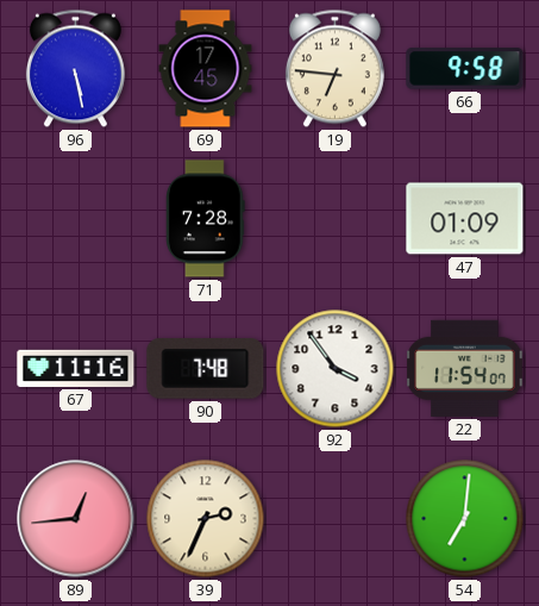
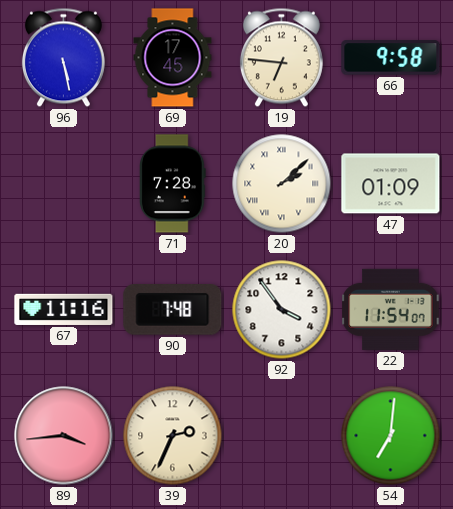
20: none -> 2:08
89: 12:44 -> 3:44
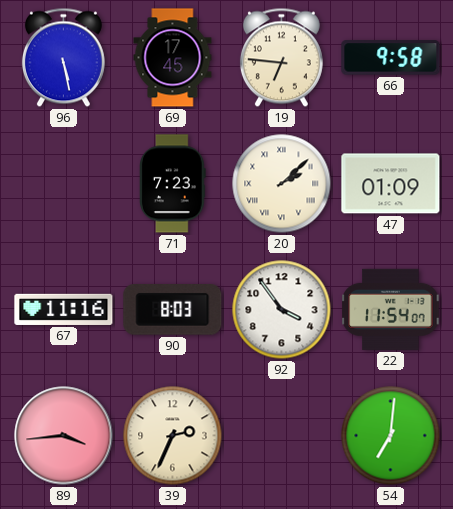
71: 7:28 -> 7:23
90: 7:48 -> 8:03
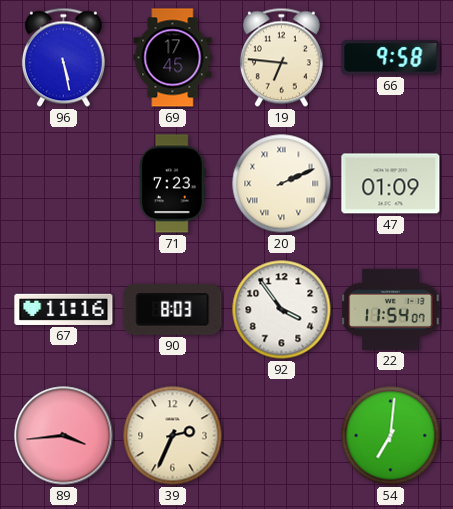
20: 2:08 -> 2:11
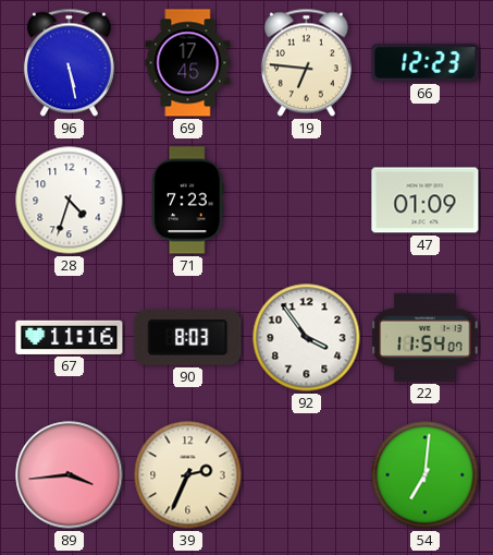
66: 9:58 -> 12:23
28: none -> 4:33
20: 2:11 -> none
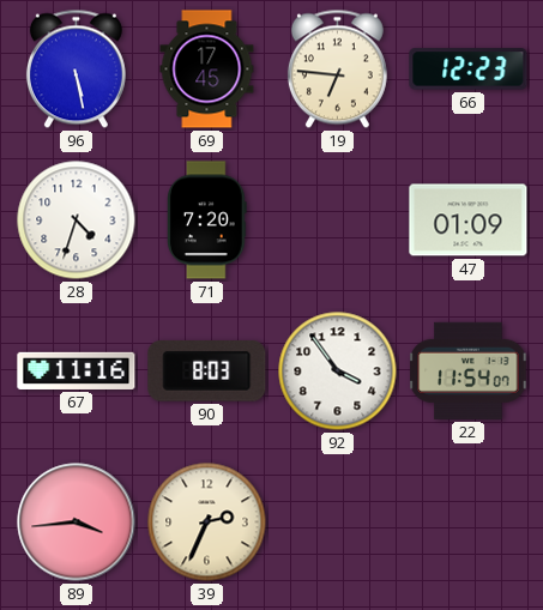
71: 7:23 -> 7:20
54: 7:01 -> none
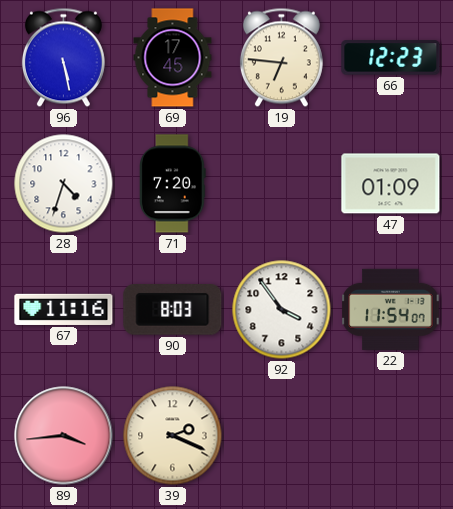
39: 2:34 -> 2:19
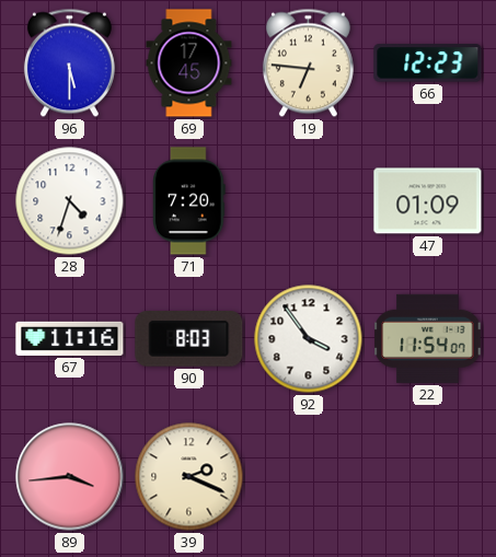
96: 5:28 -> 5:30
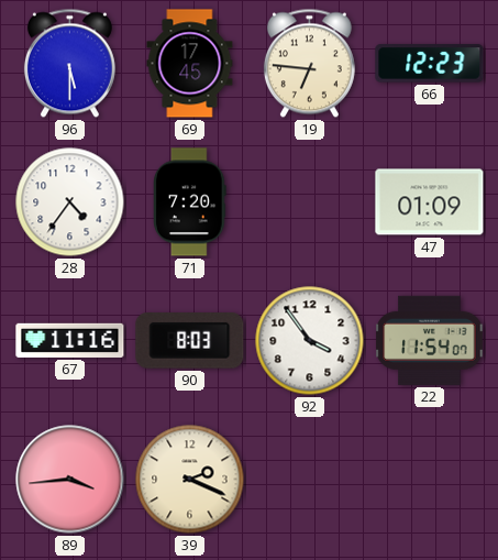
28: 4:33 -> 4:36
